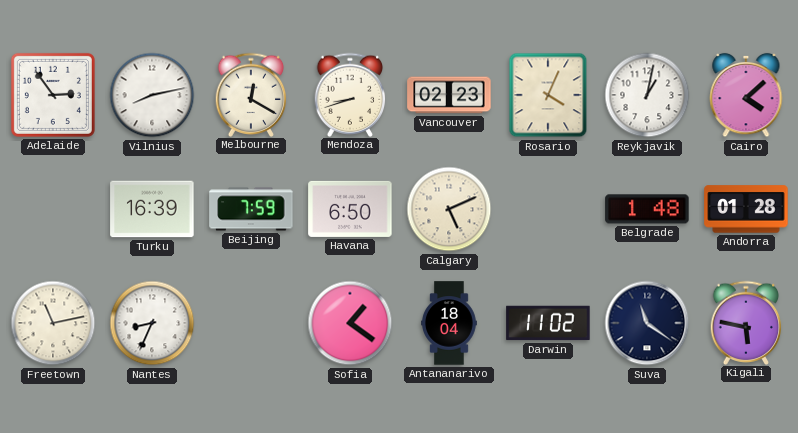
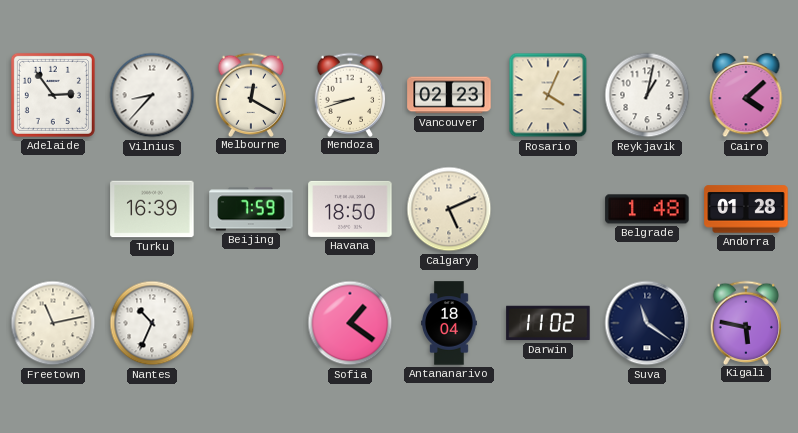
Vilnius: 8:13 -> 8:37
Havana: 6:50 -> 18:50
Nantes: 8:34 -> 10:34
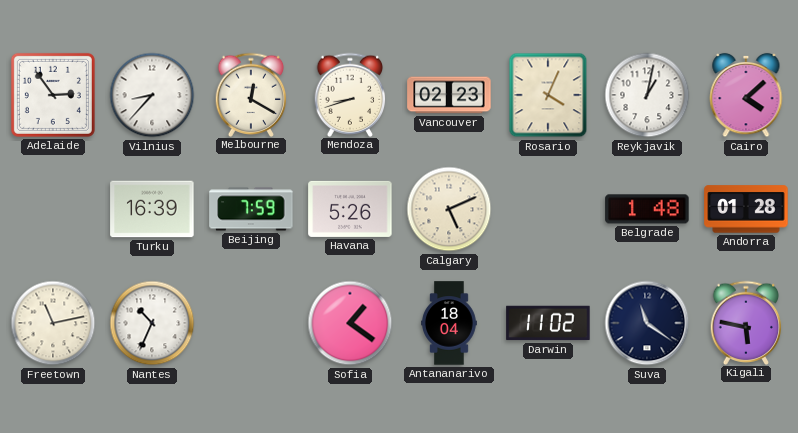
Havana: 18:50 -> 5:26
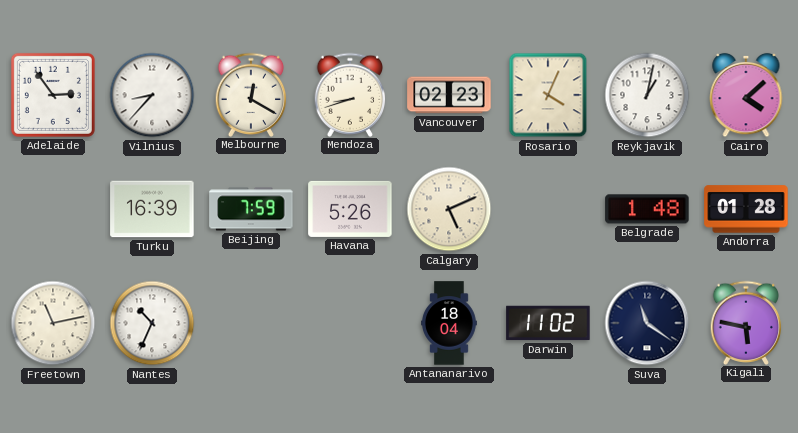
Sofia: 1:21 -> none
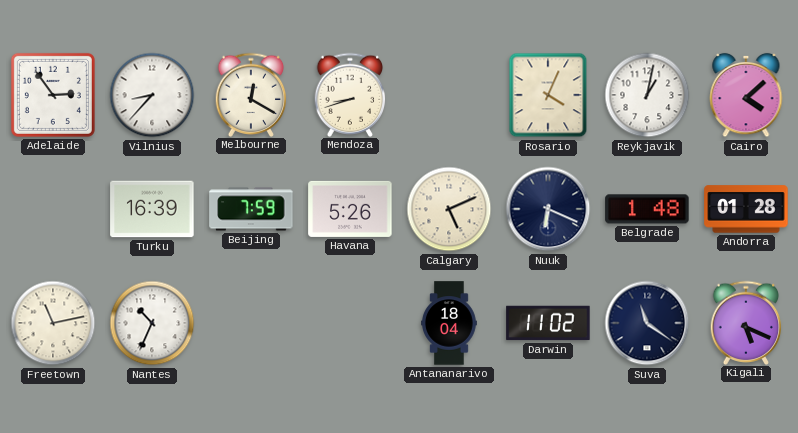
Vancouver: 02:23 -> none
Nuuk: none -> 6:19
Kigali: 5:47 -> 5:19
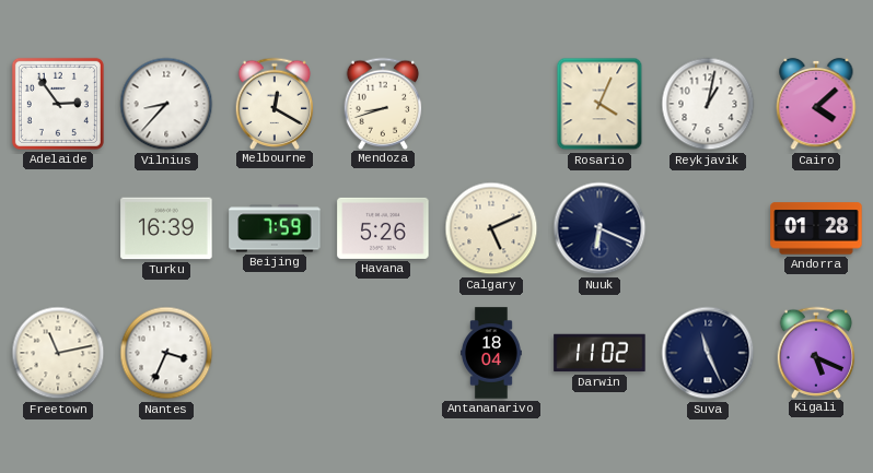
Belgrade: 1:48 -> none
Nantes: 10:34 -> 3:34
Suva: 11:21 -> 11:26
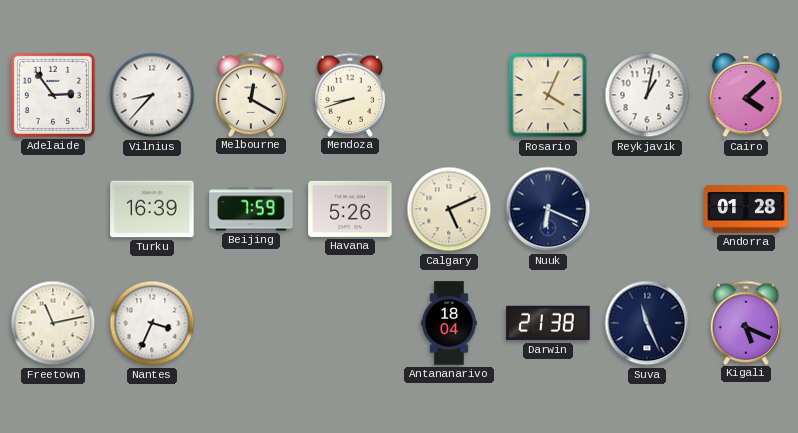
Darwin: 11:02 -> 21:38
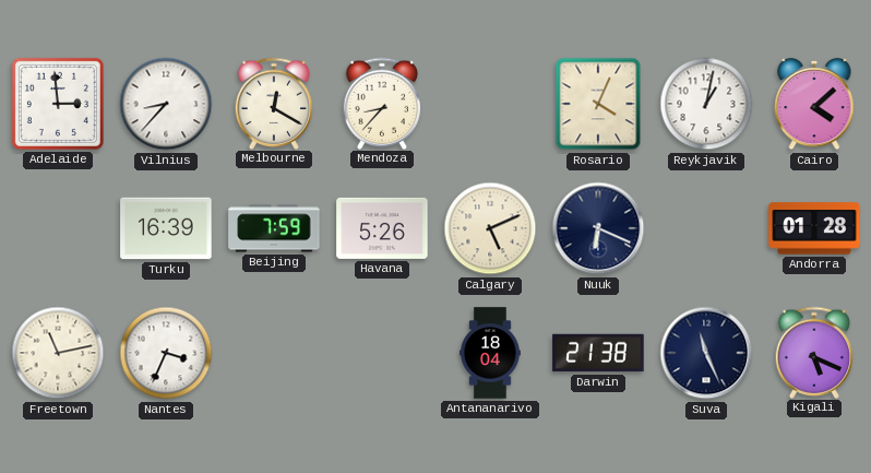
Adelaide: 2:54 -> 2:59
Mendoza: 8:42 -> 8:37
